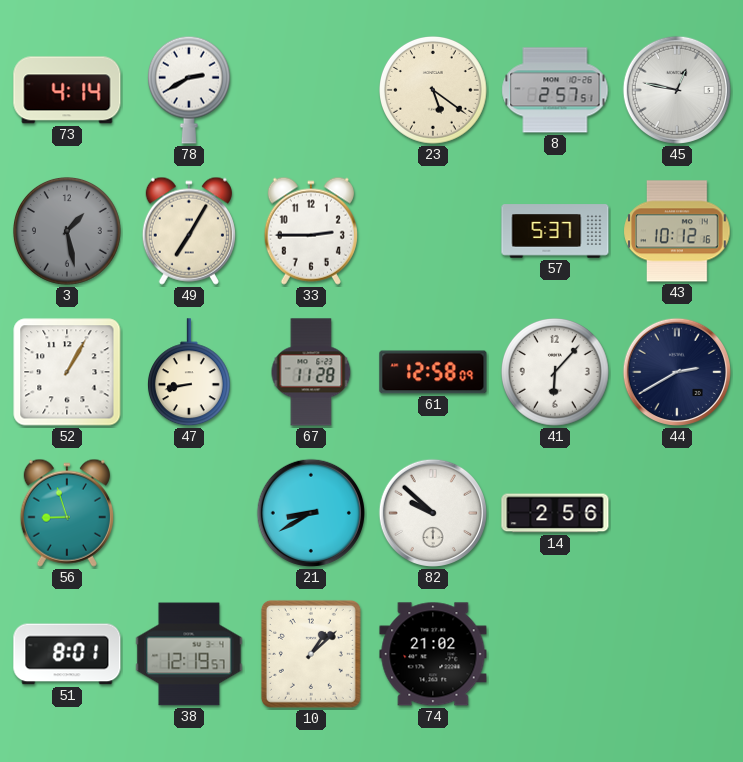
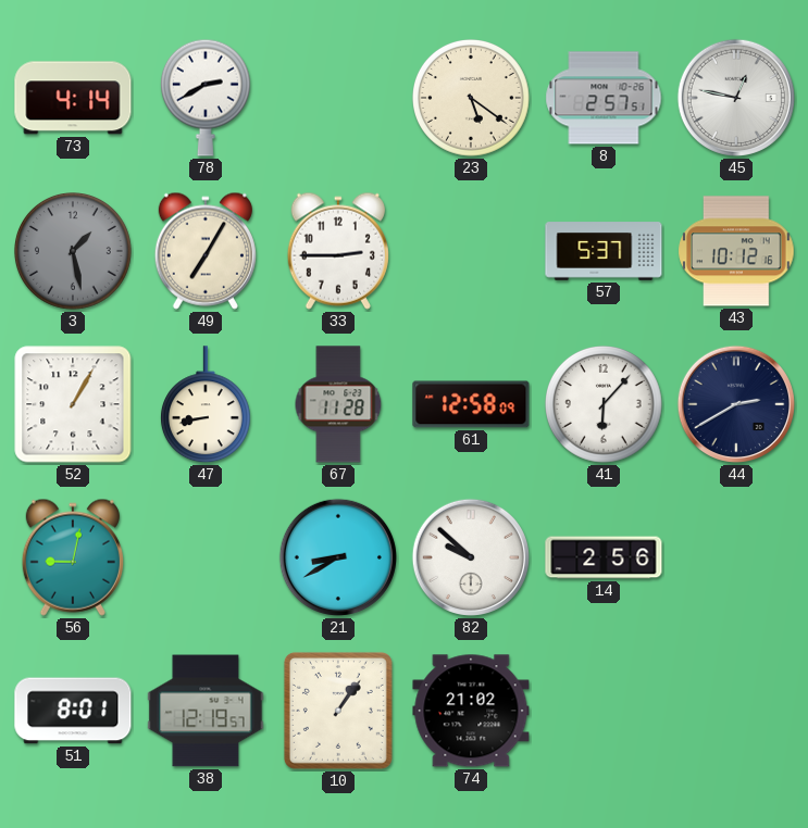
56: 8:57 -> 9:02
10: 1:08 -> 1:06
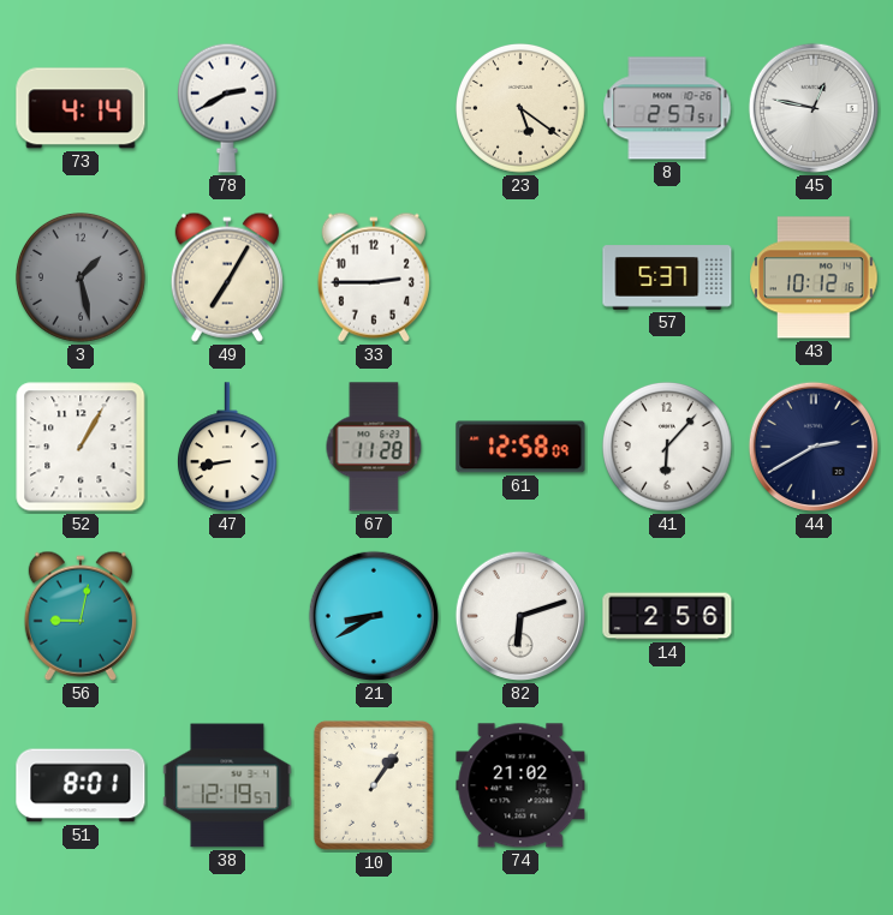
82: 9:52 -> 6:12
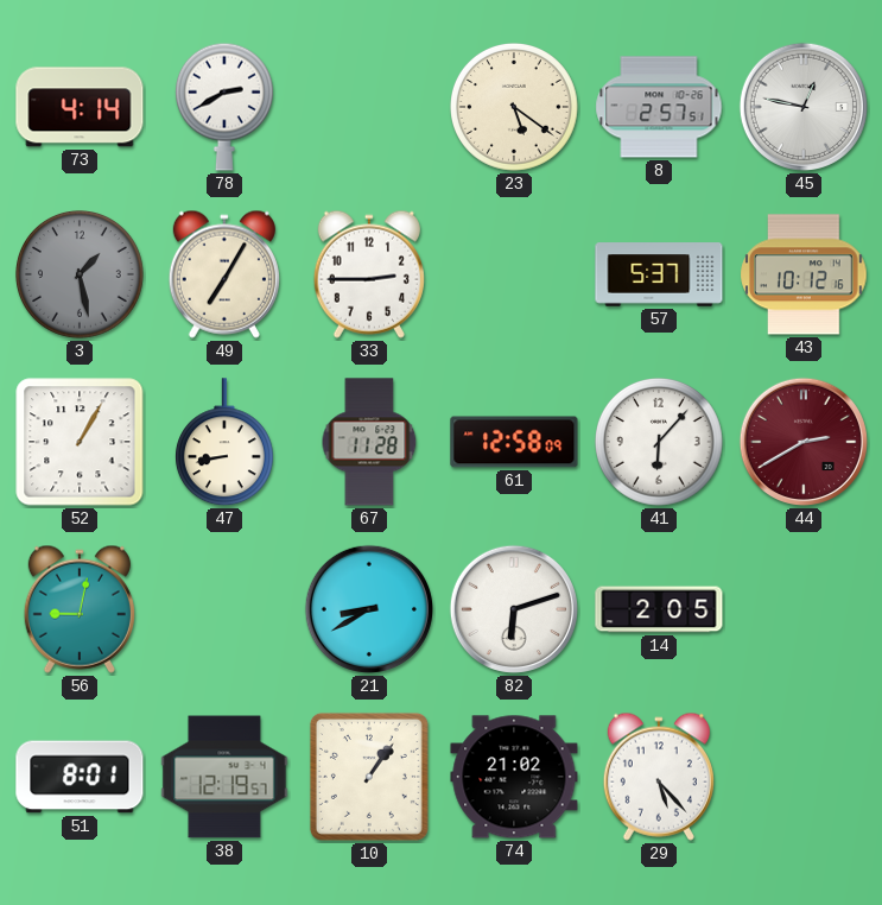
44 dial: navy -> burgundy
14: 2:56 -> 2:05
29: none -> 5:23
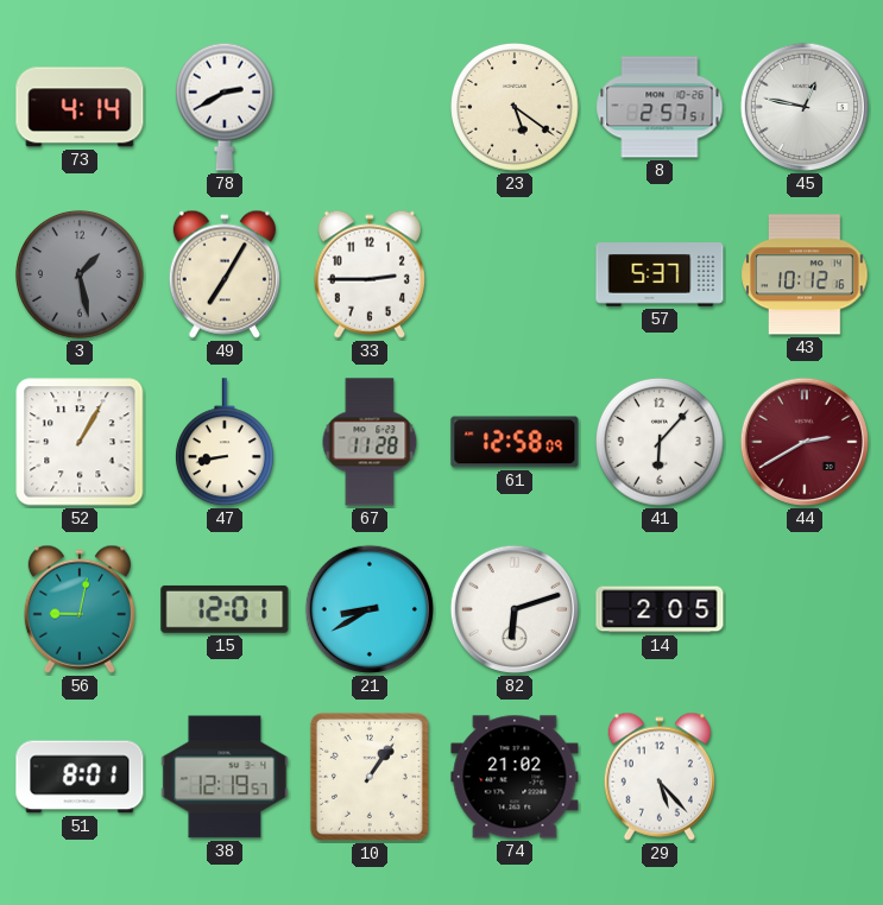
15: none -> 12:01
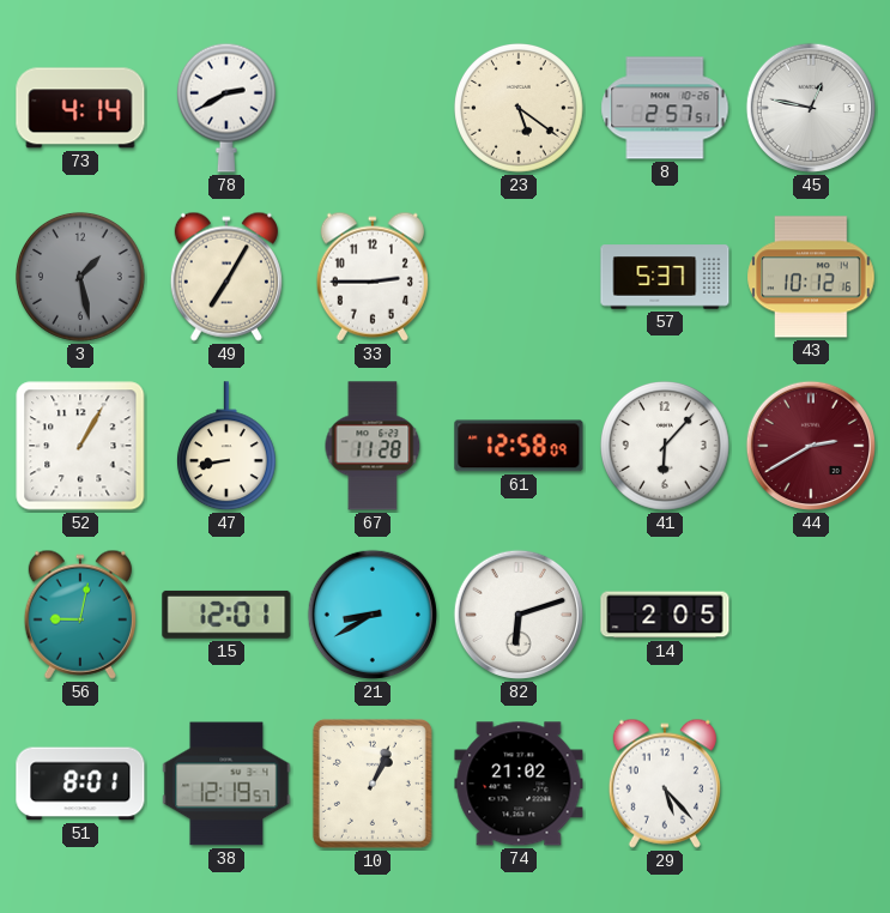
10: 1:06 -> 1:04
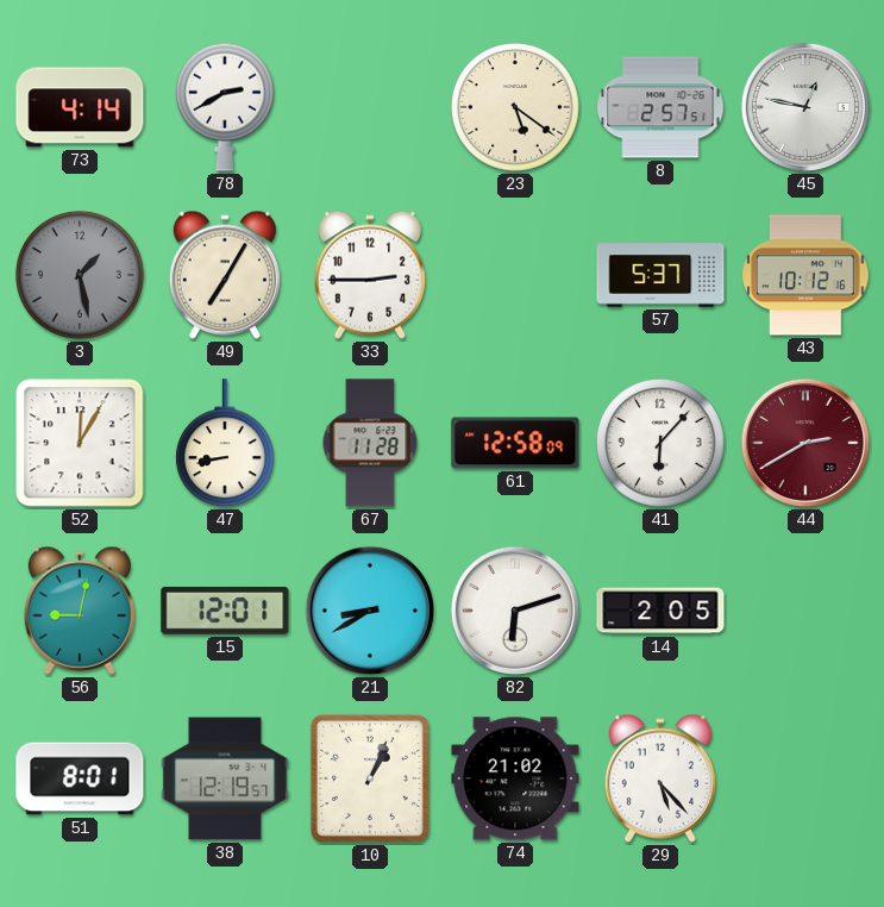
52: 1:05 -> 12:05
